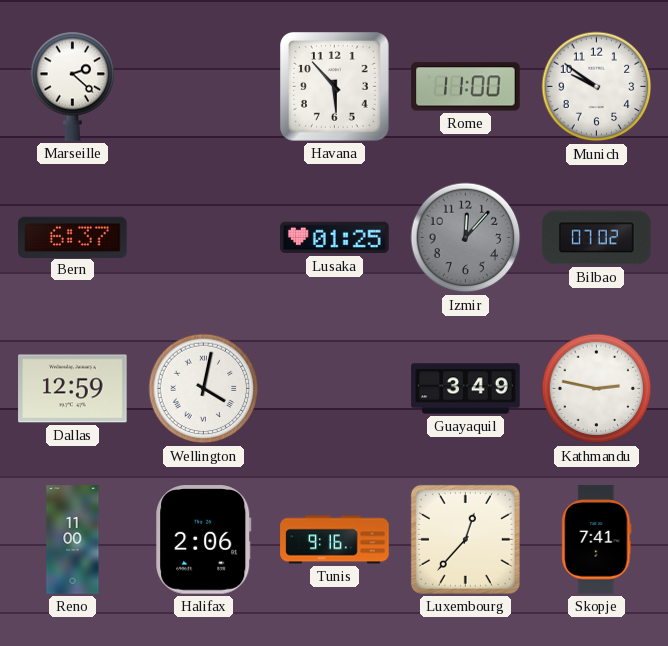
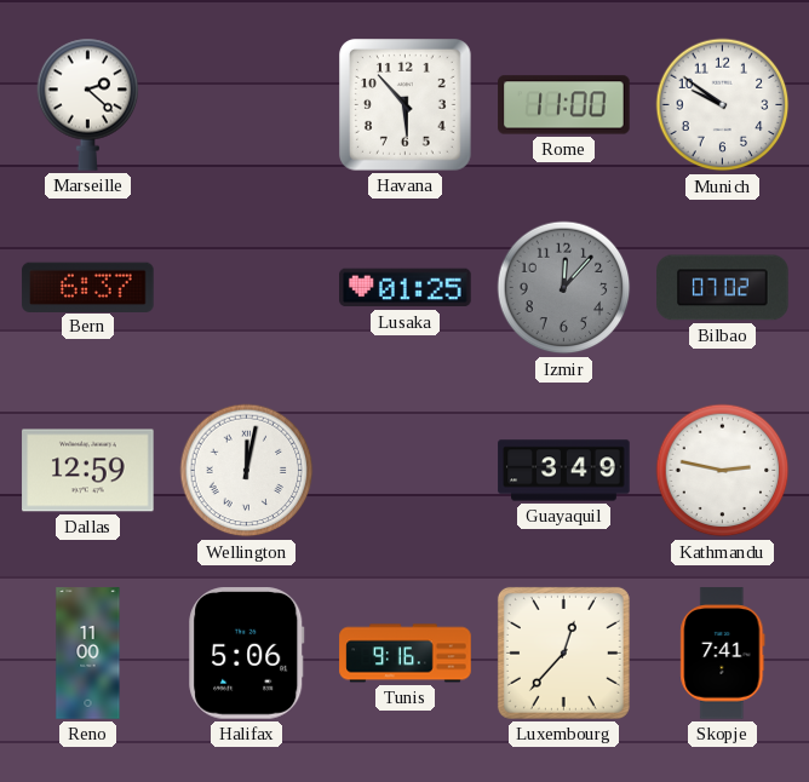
Wellington: 4:02 -> 12:02
Halifax: 2:06 -> 5:06
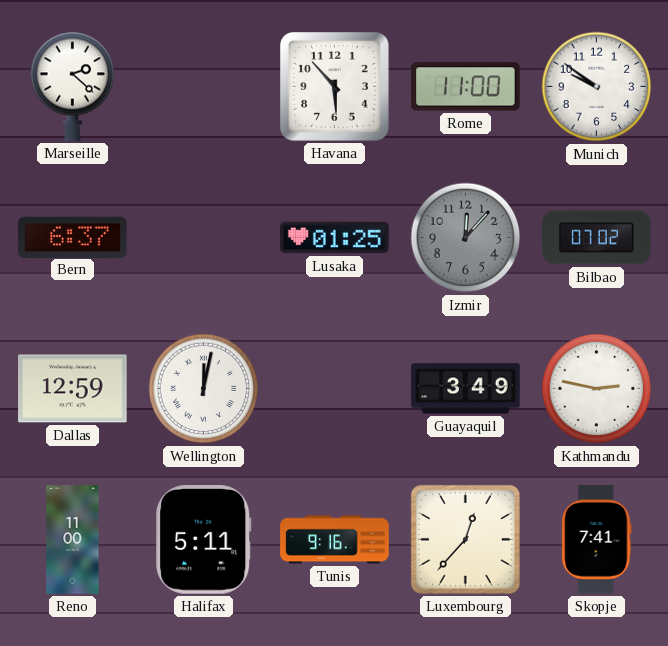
Halifax: 5:06 -> 5:11
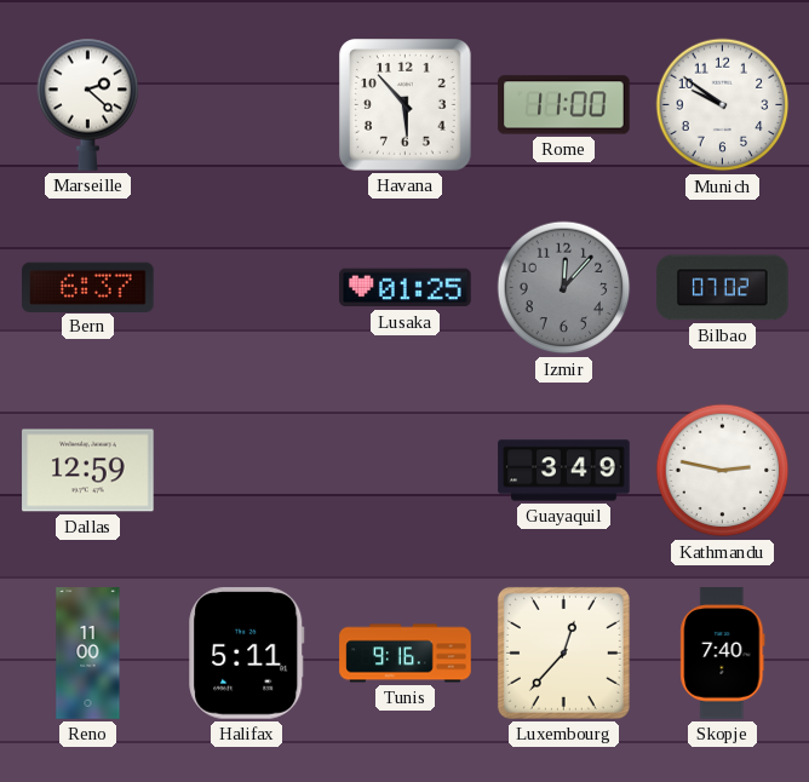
Wellington: 12:02 -> none
Skopje: 7:41 -> 7:40
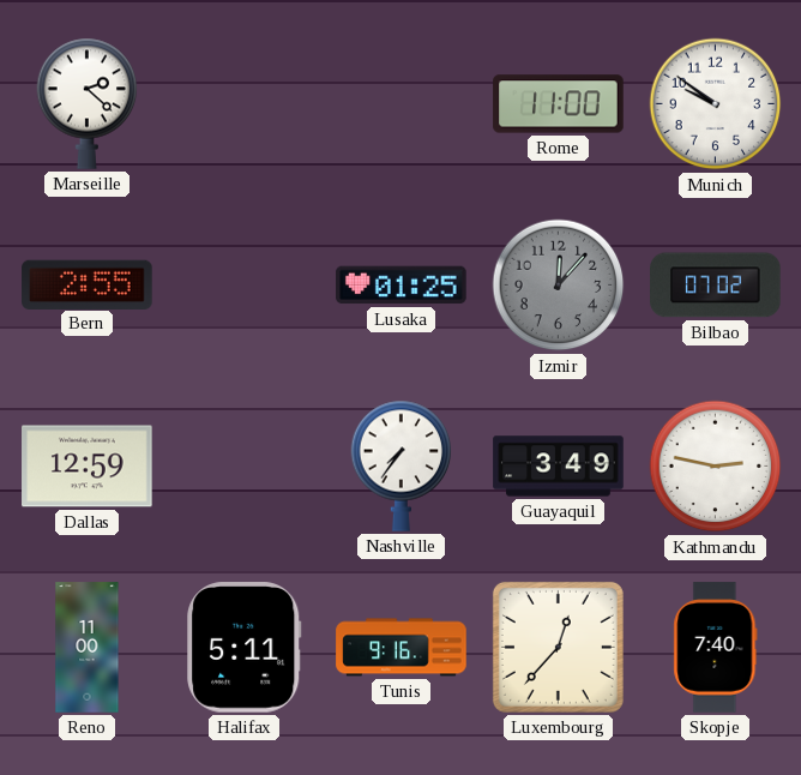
Havana: 5:53 -> none
Bern: 6:37 -> 2:55
Nashville: none -> 7:36
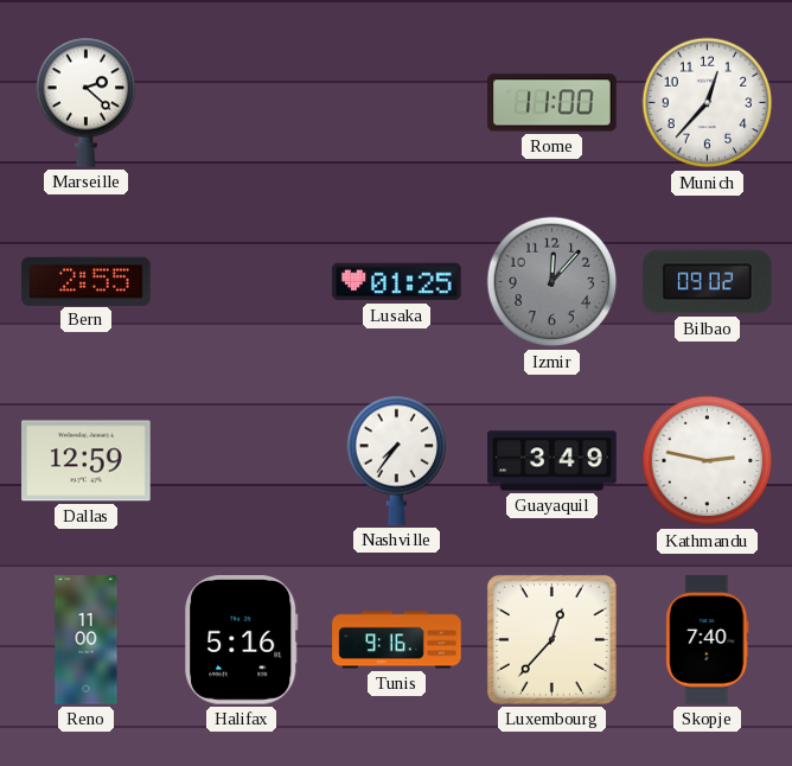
Munich: 9:51 -> 12:37
Bilbao: 07:02 -> 09:02
Halifax: 5:11 -> 5:16
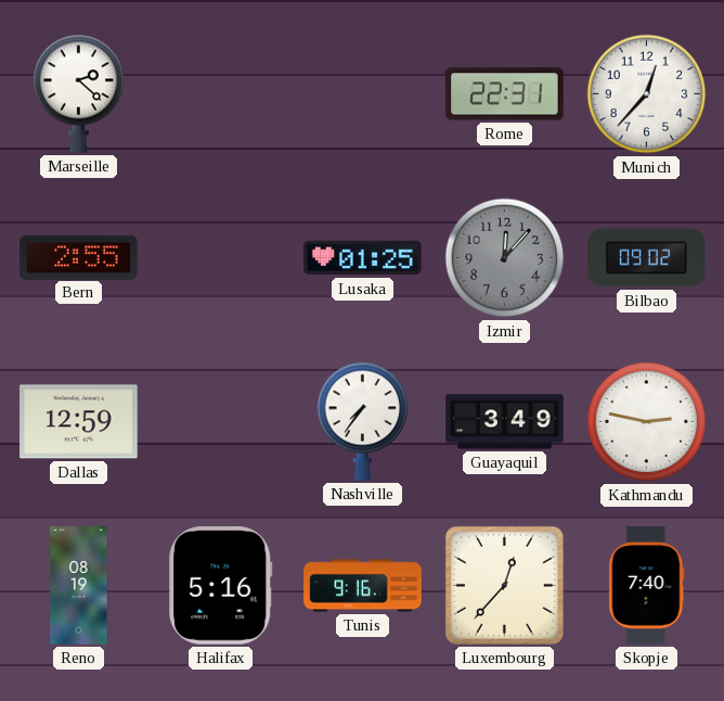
Rome: 11:00 -> 22:31
Reno: 11:00 -> 08:19
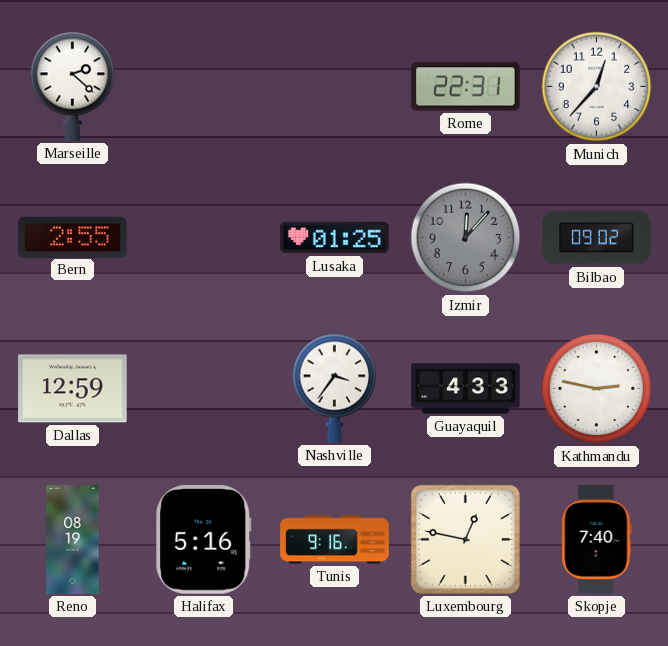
Nashville: 7:36 -> 3:36
Guayaquil: 3:49 -> 4:33
Luxembourg: 12:37 -> 12:47
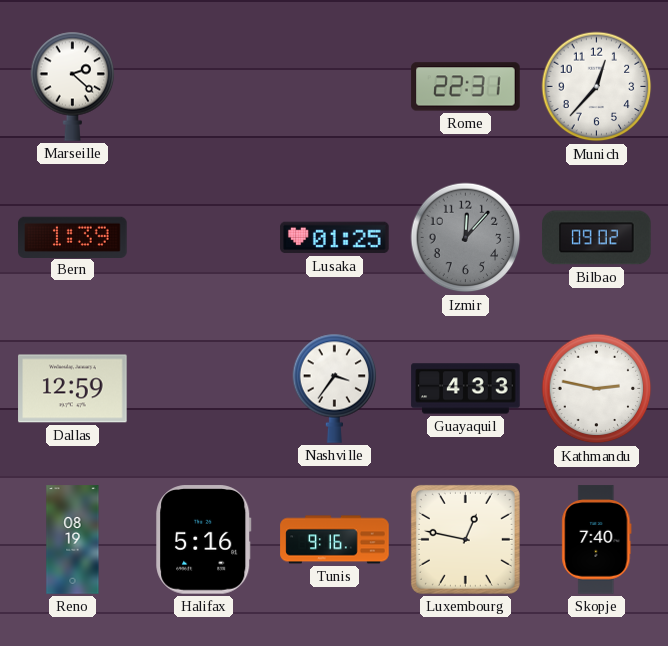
Bern: 2:55 -> 1:39
